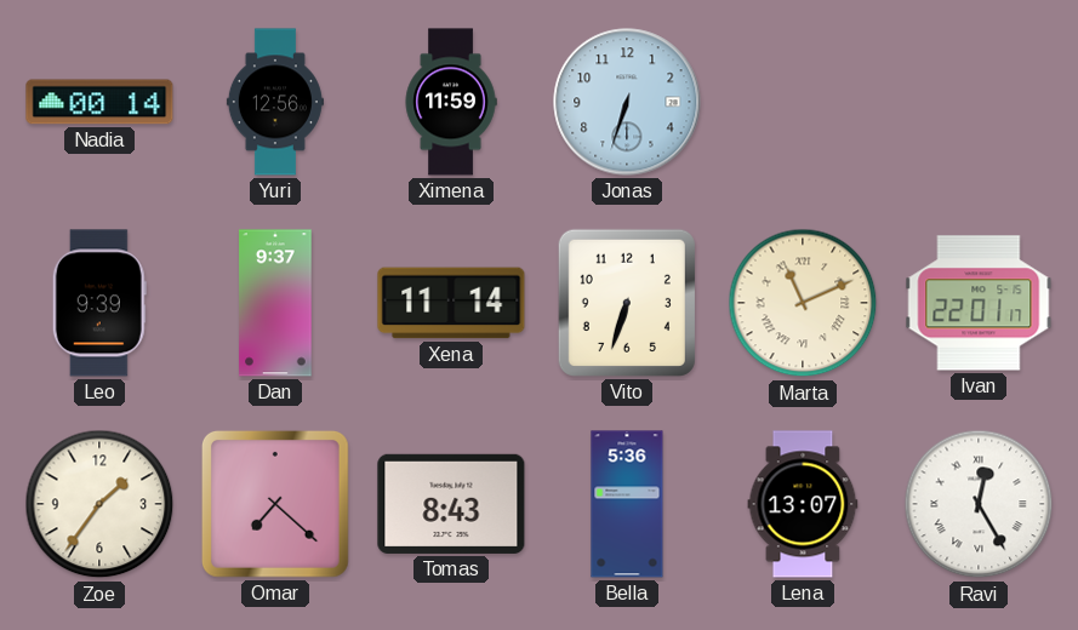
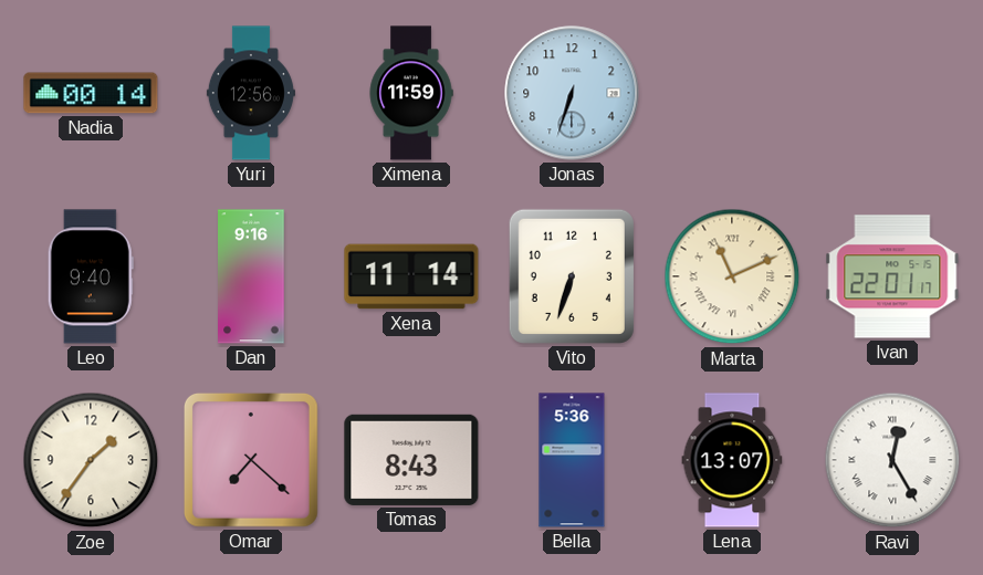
Leo: 9:39 -> 9:40
Dan: 9:37 -> 9:16
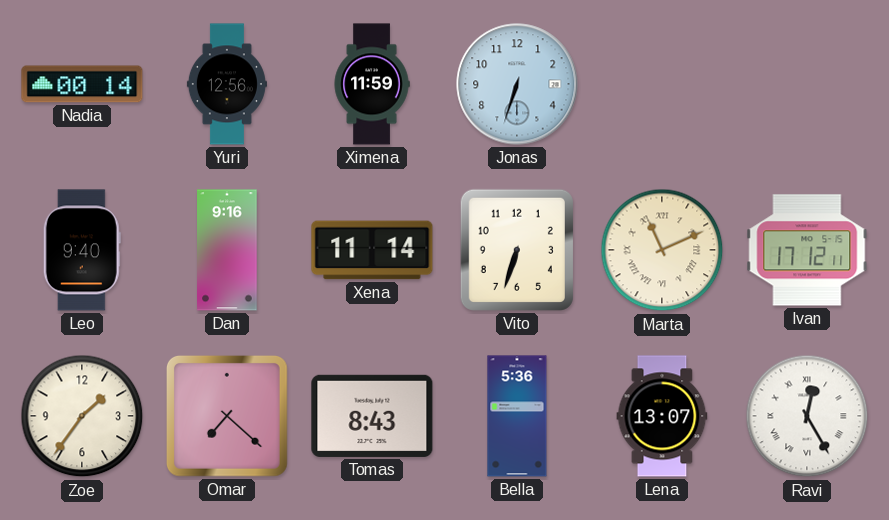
Ivan: 22:01 -> 17:12
